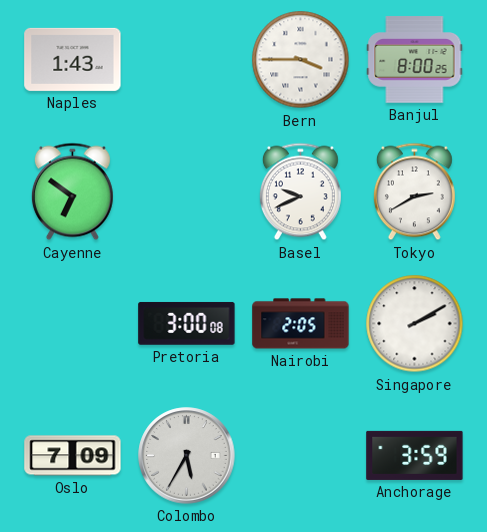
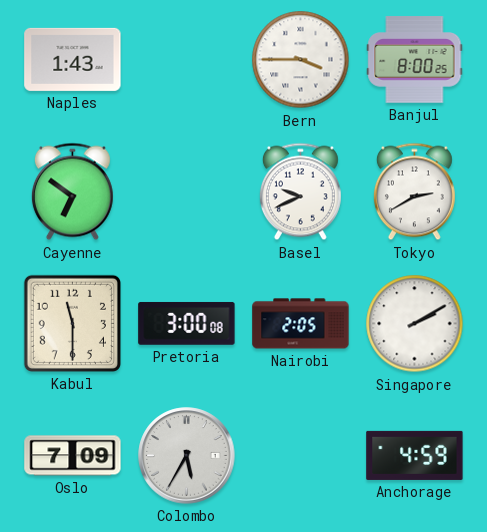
Kabul: none -> 11:30
Anchorage: 3:59 -> 4:59
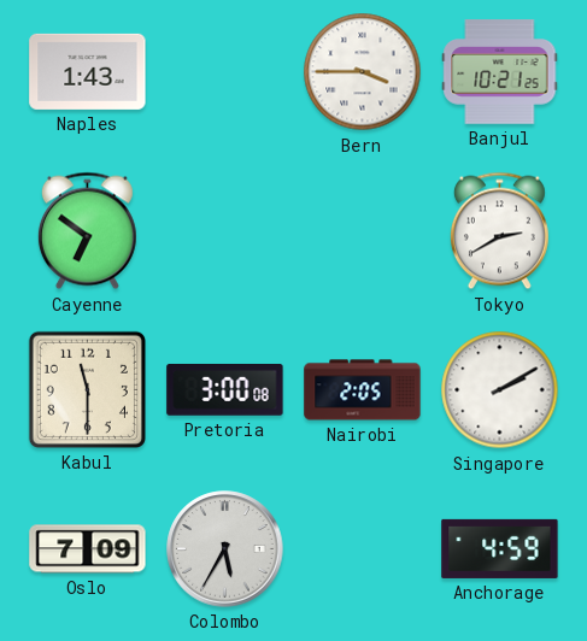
Banjul: 8:00 -> 10:21
Basel: 9:41 -> none
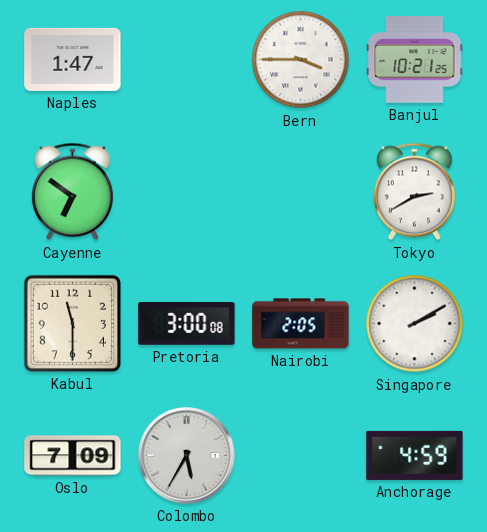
Naples: 1:43 -> 1:47
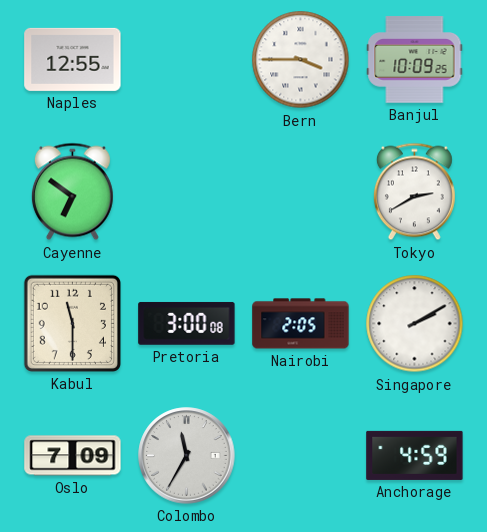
Naples: 1:47 -> 12:55
Banjul: 10:21 -> 10:09
Colombo: 5:35 -> 11:35
